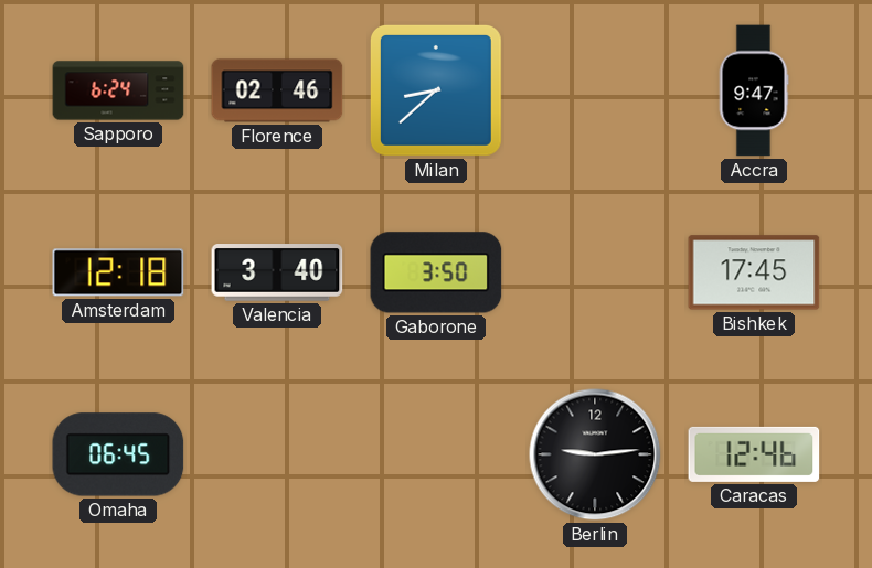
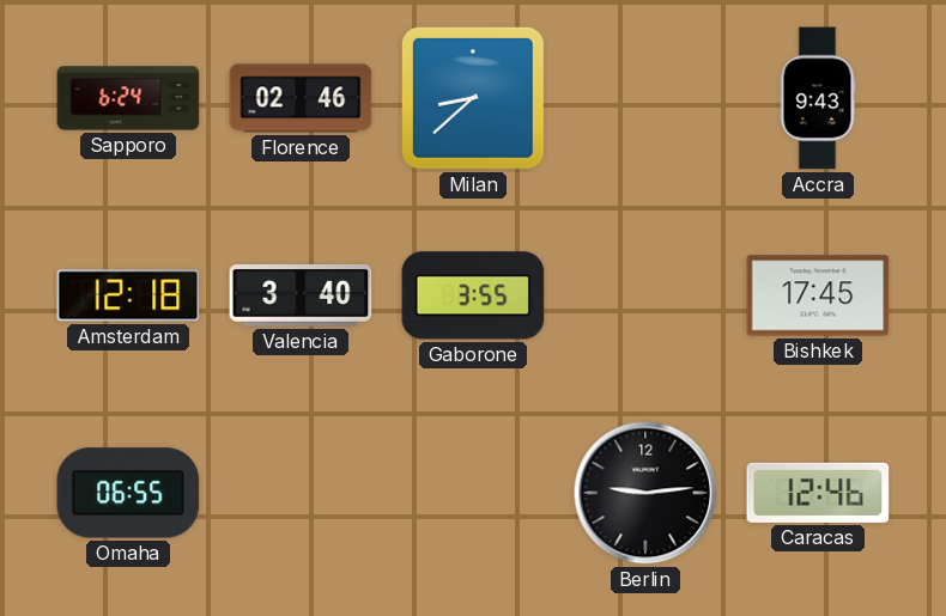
Accra: 9:47 -> 9:43
Gaborone: 3:50 -> 3:55
Omaha: 06:45 -> 06:55
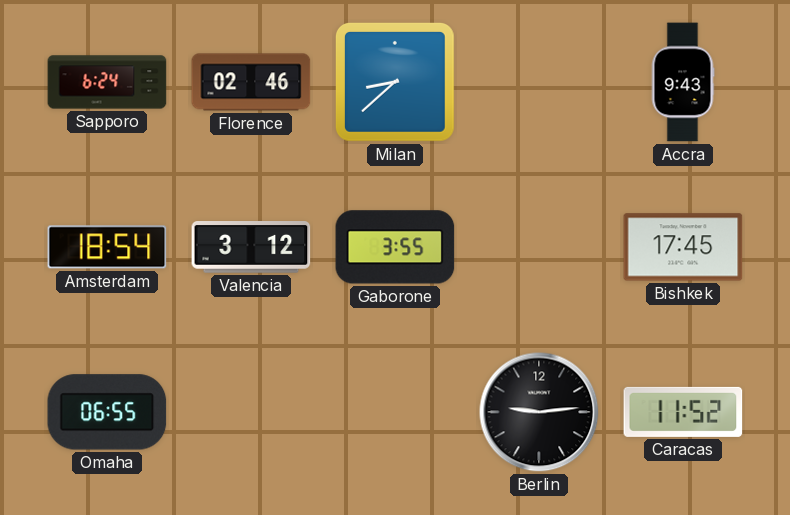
Amsterdam: 12:18 -> 18:54
Valencia: 3:40 -> 3:12
Caracas: 12:46 -> 11:52
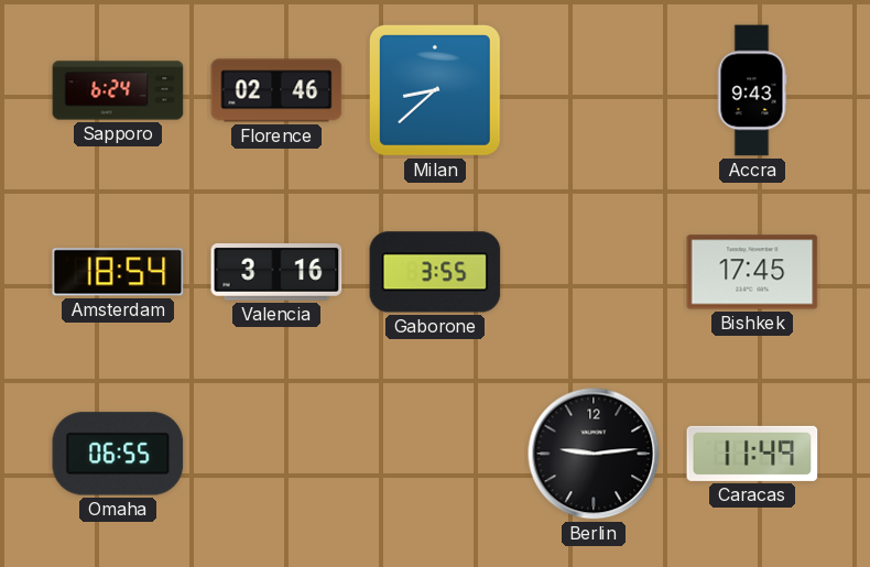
Valencia: 3:12 -> 3:16
Caracas: 11:52 -> 11:49
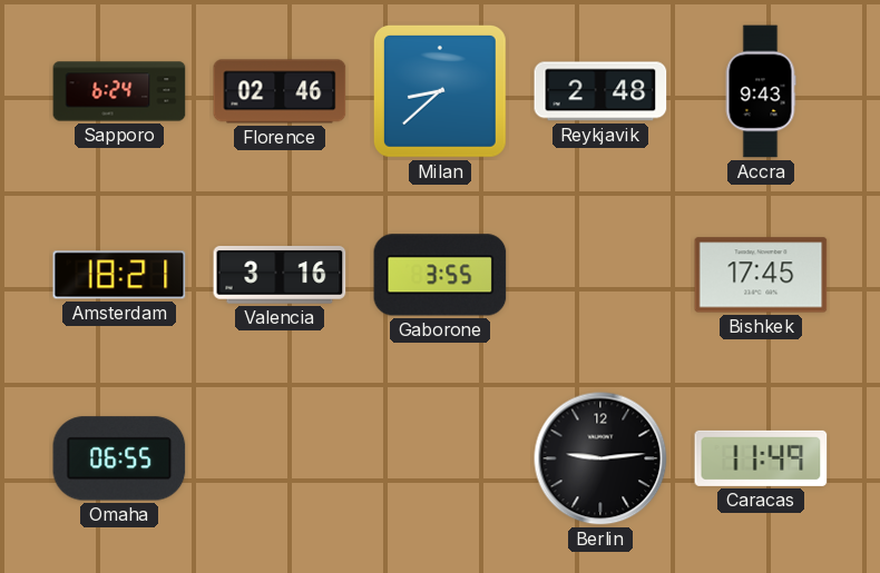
Reykjavik: none -> 2:48
Amsterdam: 18:54 -> 18:21
